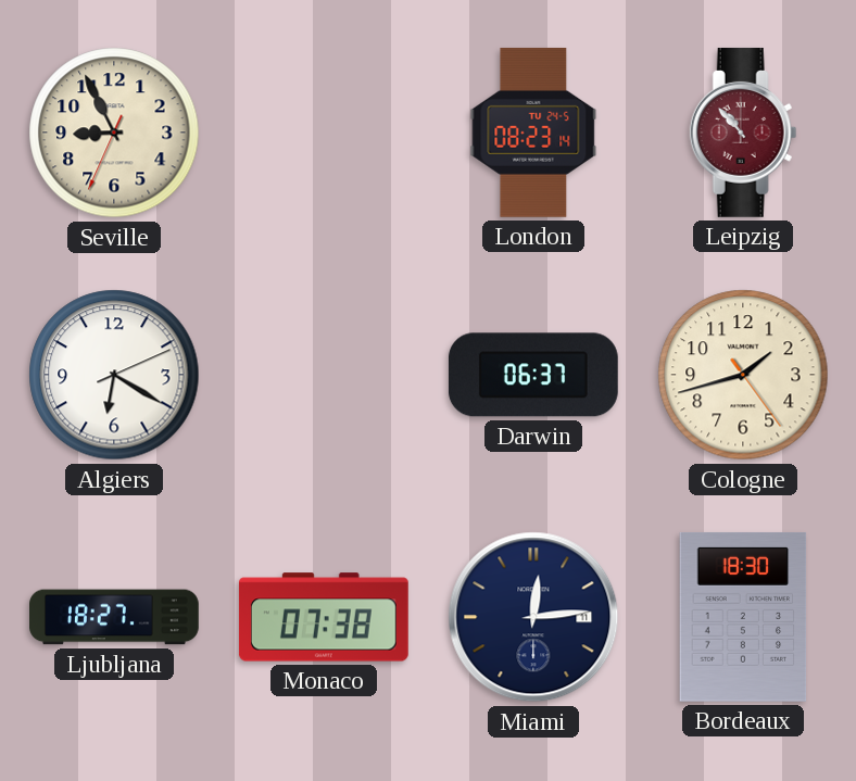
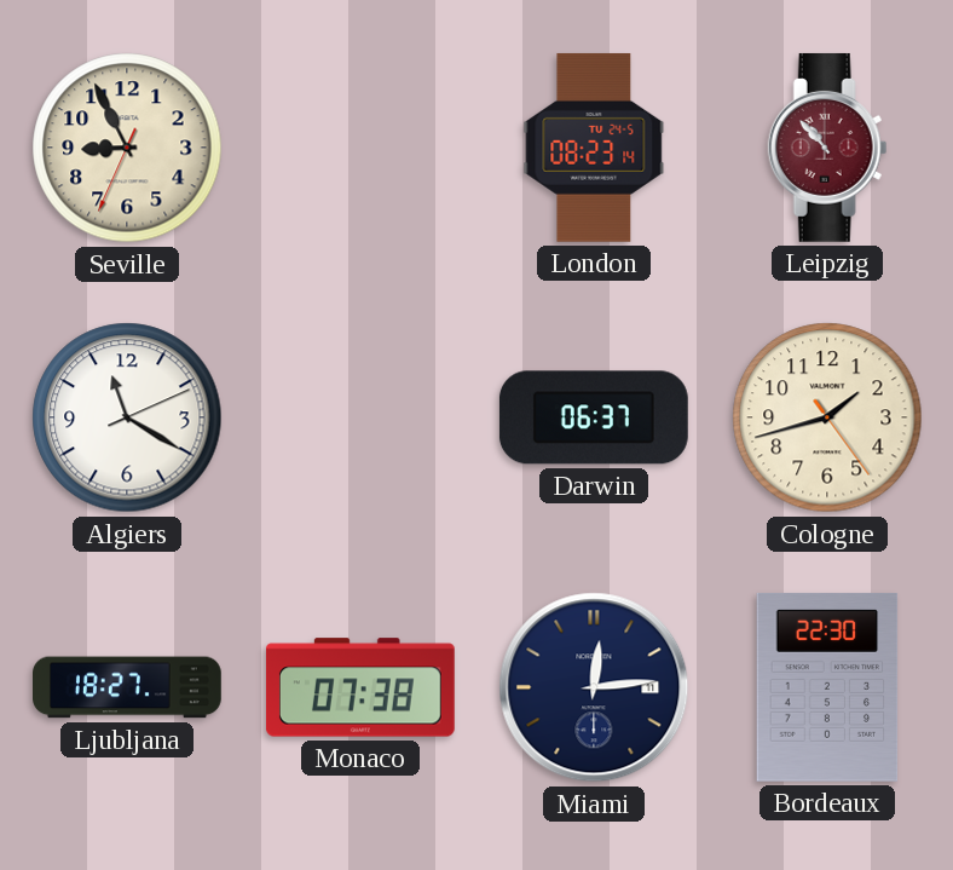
Algiers: 6:20 -> 11:20
Bordeaux: 18:30 -> 22:30
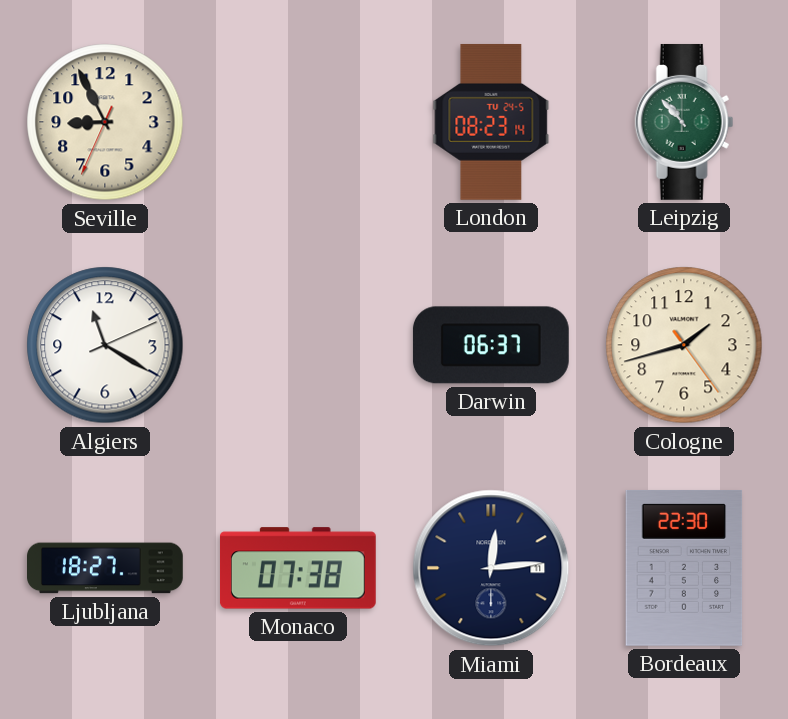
Leipzig dial: burgundy -> green
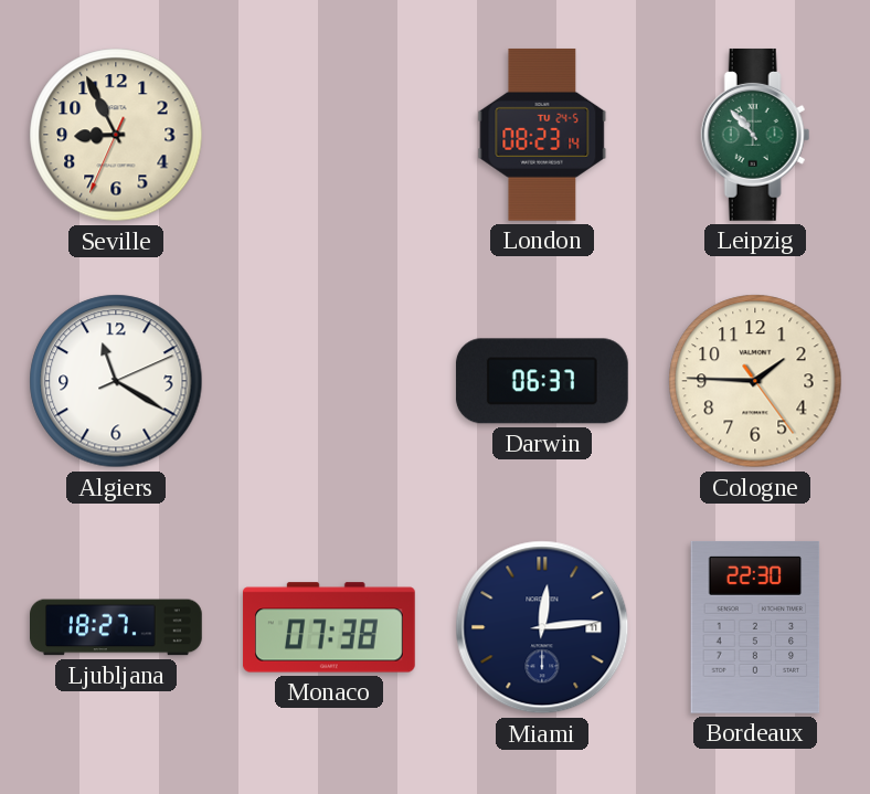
Cologne: 1:42 -> 1:45
